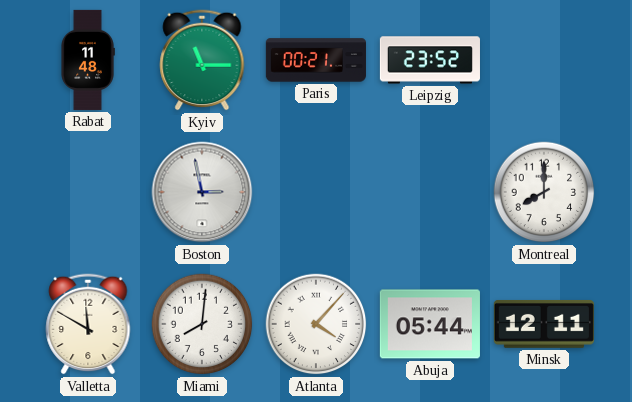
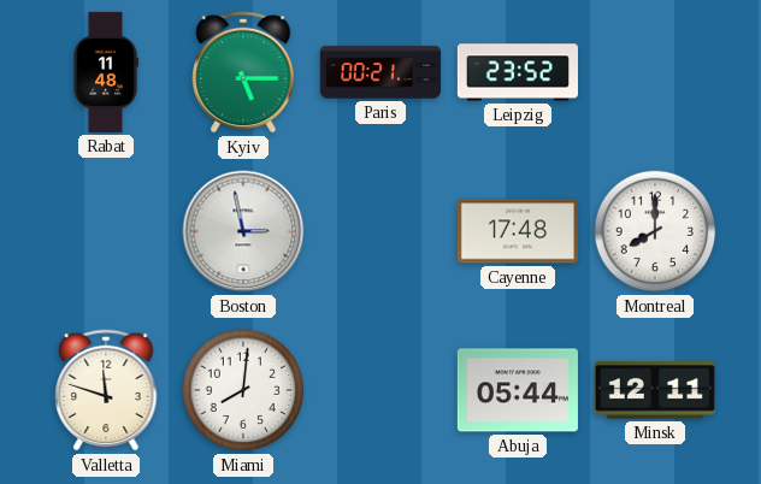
Kyiv: 11:15 -> 5:15
Cayenne: none -> 17:48
Valletta: 11:50 -> 11:48
Atlanta: 4:07 -> none
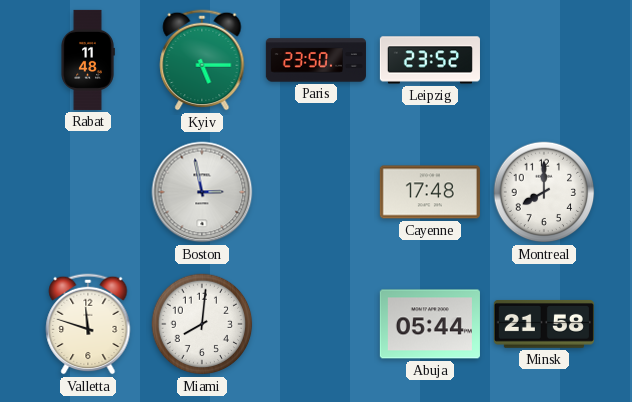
Paris: 00:21 -> 23:50
Minsk: 12:11 -> 21:58
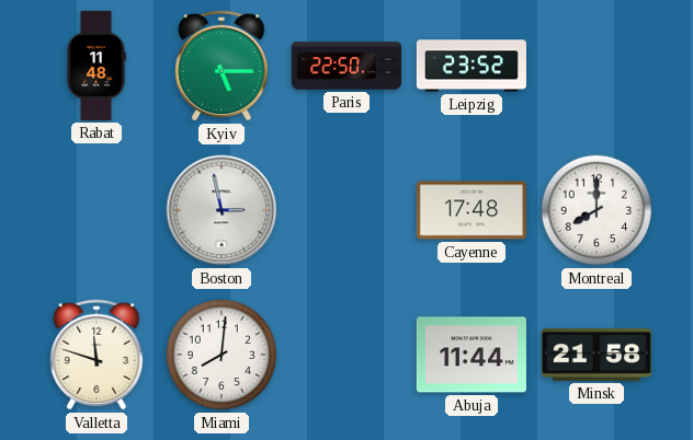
Paris: 23:50 -> 22:50
Abuja: 05:44 -> 11:44
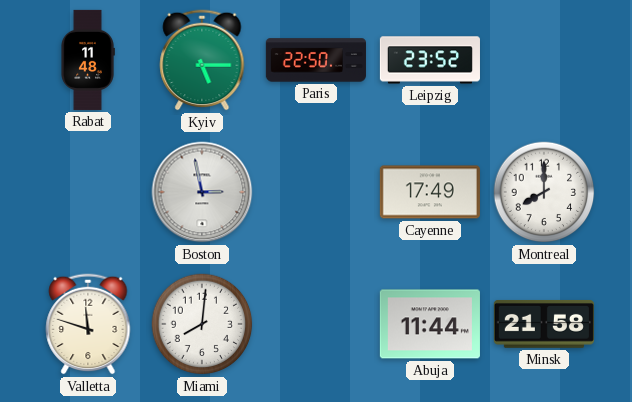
Cayenne: 17:48 -> 17:49
